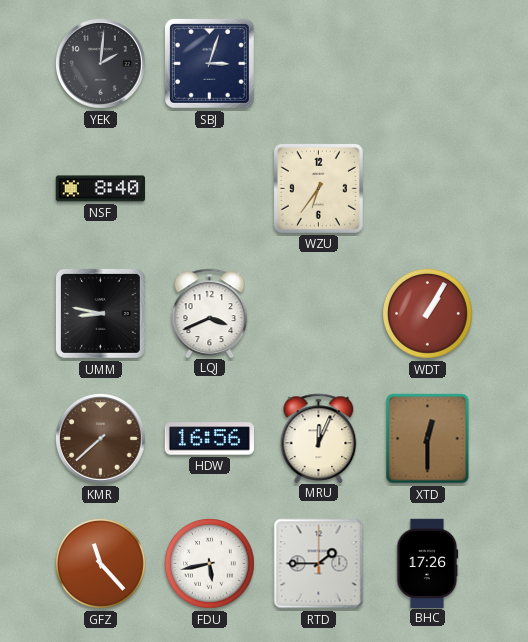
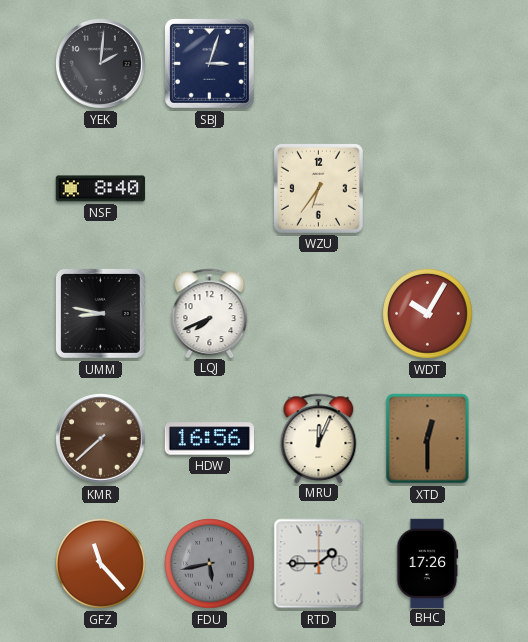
LQJ: 3:41 -> 7:41
WDT: 1:05 -> 10:05
FDU dial: white -> grey
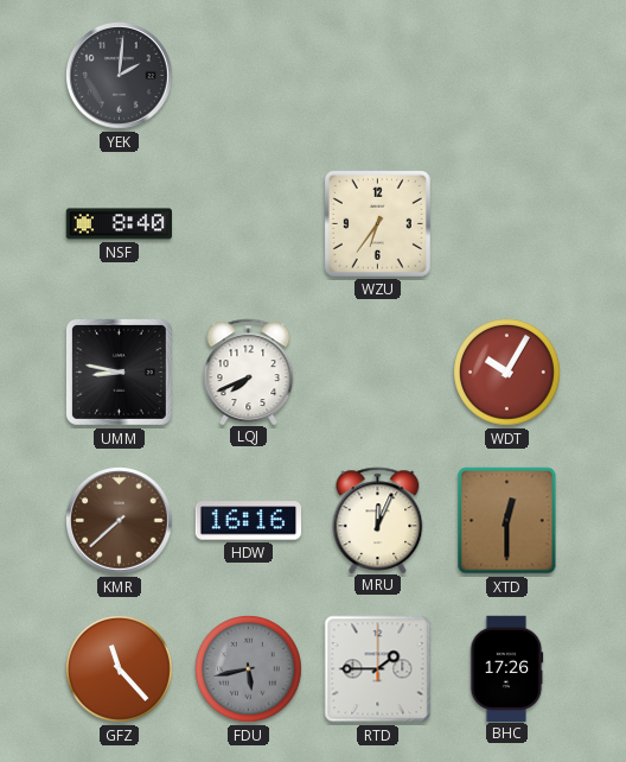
SBJ: 3:03 -> none
HDW: 16:56 -> 16:16
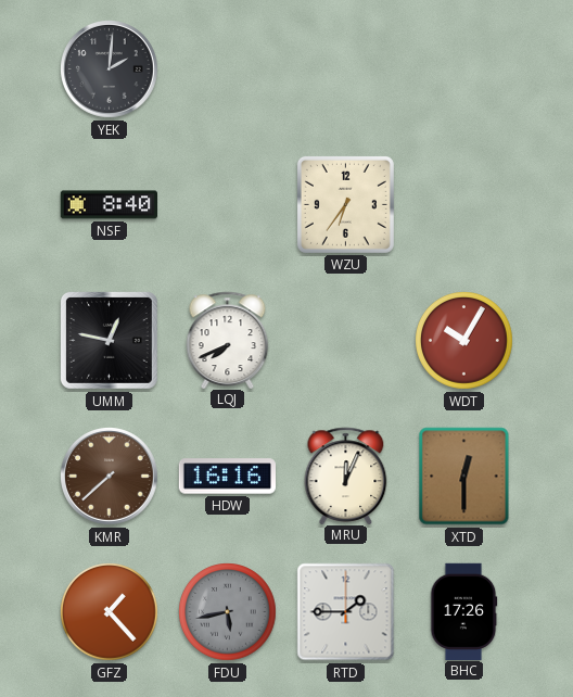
UMM: 8:47 -> 12:47
GFZ: 11:23 -> 1:23
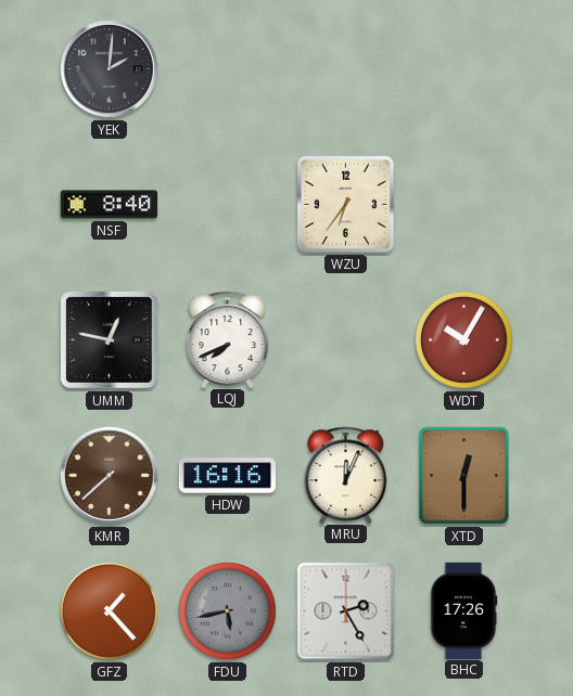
RTD: 1:45 -> 2:25
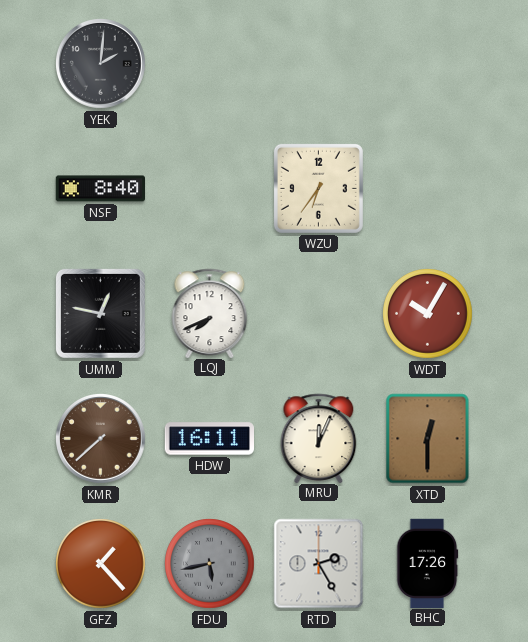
HDW: 16:16 -> 16:11
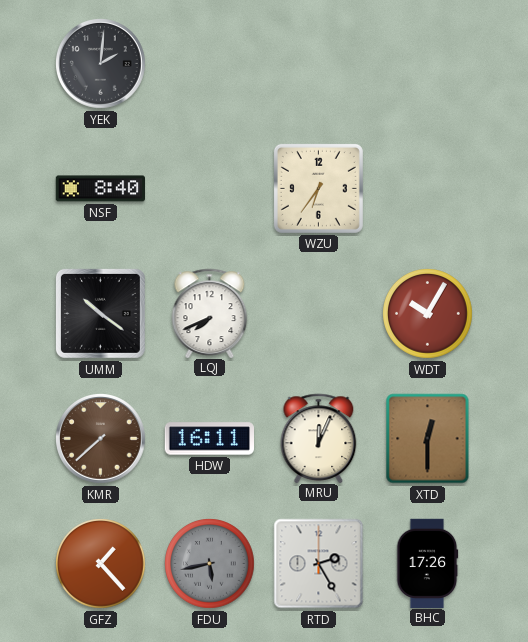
UMM: 12:47 -> 10:21
